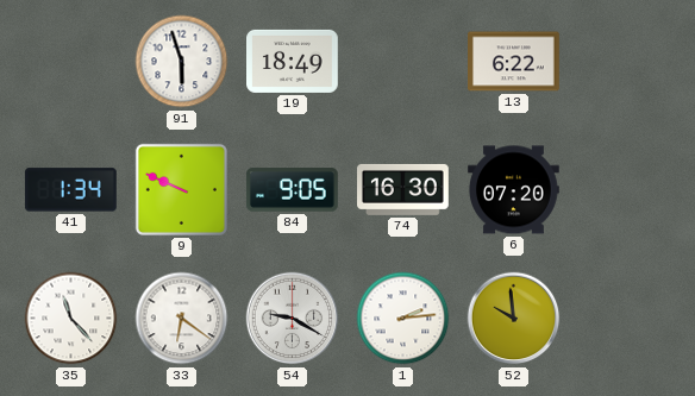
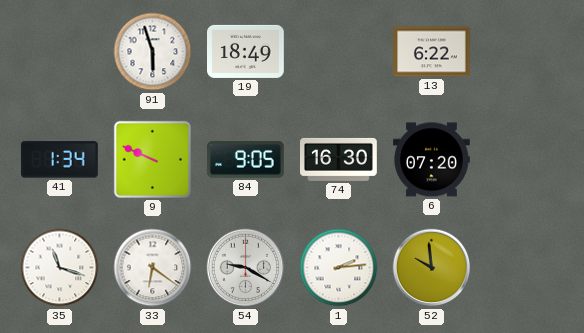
35: 11:23 -> 11:18
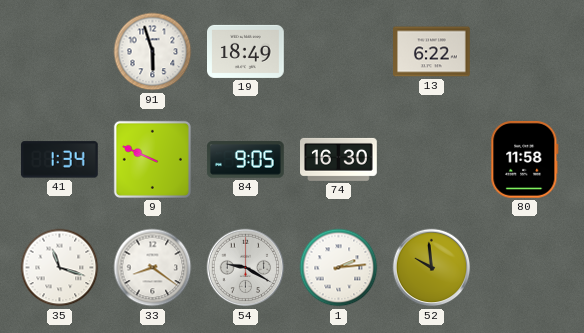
6: 07:20 -> none
80: none -> 11:58
33: 6:21 -> 8:21
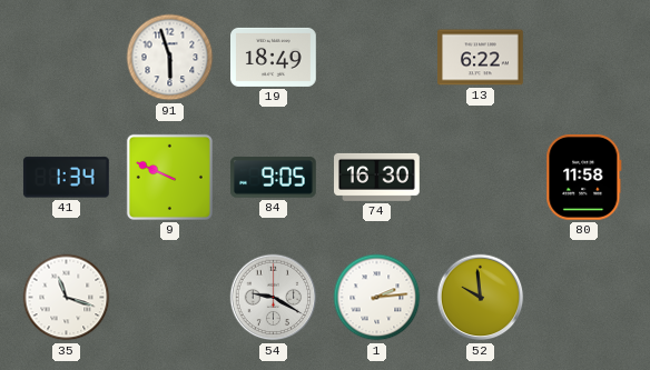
33: 8:21 -> none
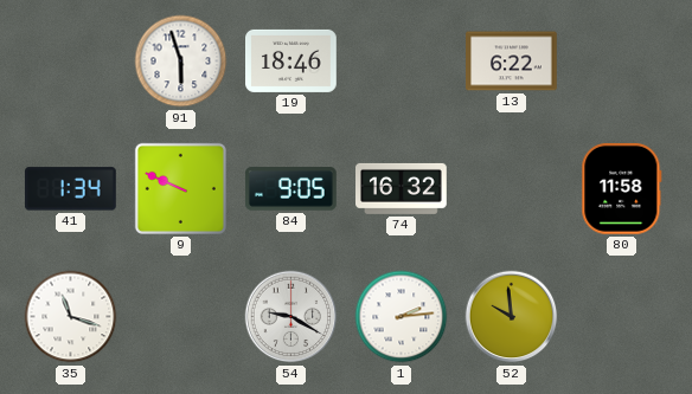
19: 18:49 -> 18:46
74: 16:30 -> 16:32
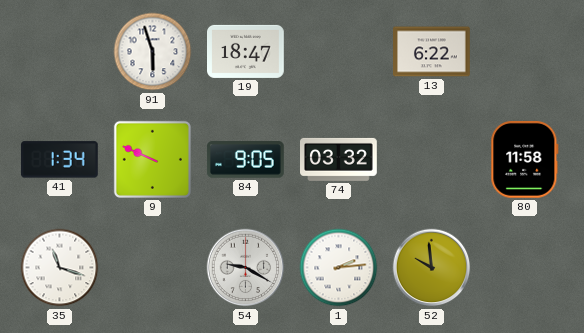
19: 18:46 -> 18:47
74: 16:32 -> 03:32
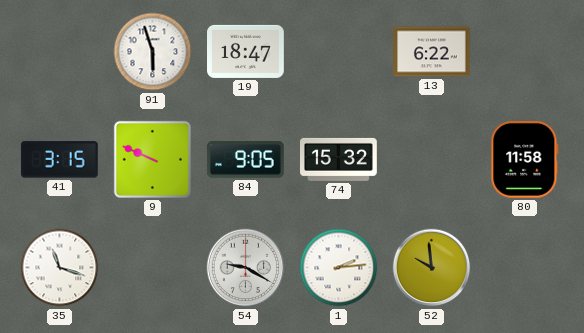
41: 1:34 -> 3:15
74: 03:32 -> 15:32
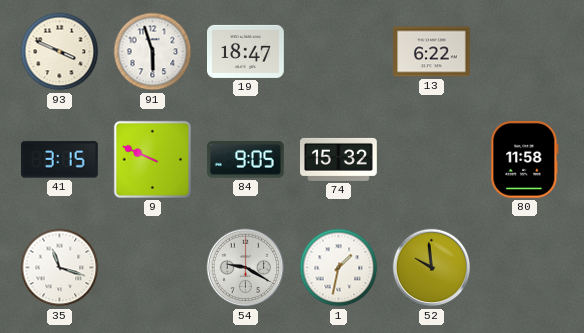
93: none -> 3:49
1: 2:14 -> 1:32
